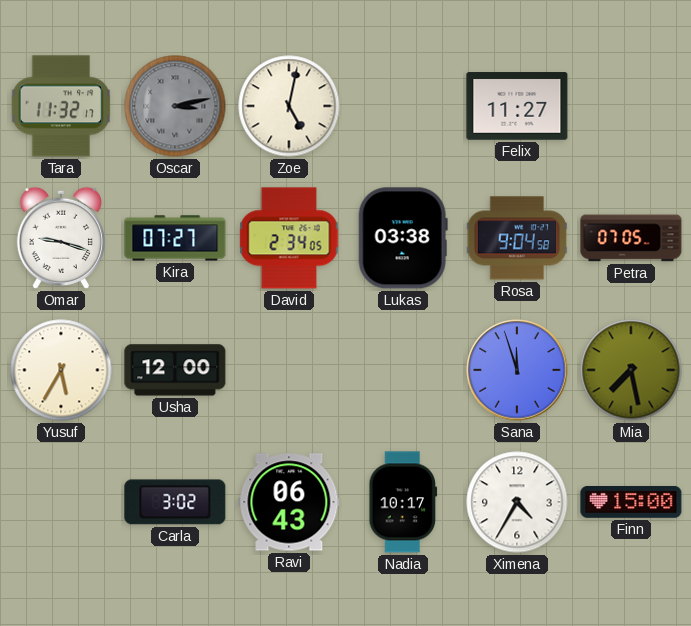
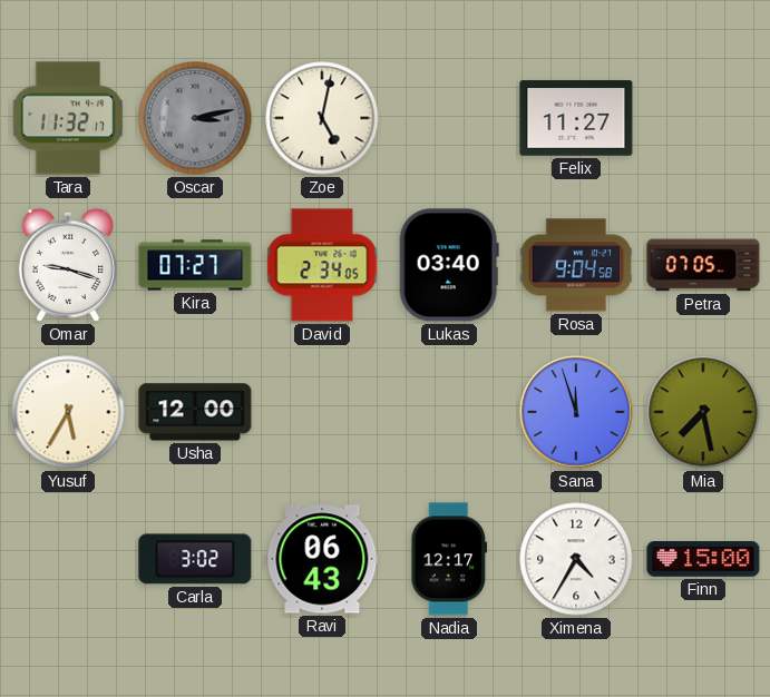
Lukas: 03:38 -> 03:40
Nadia: 10:17 -> 12:17
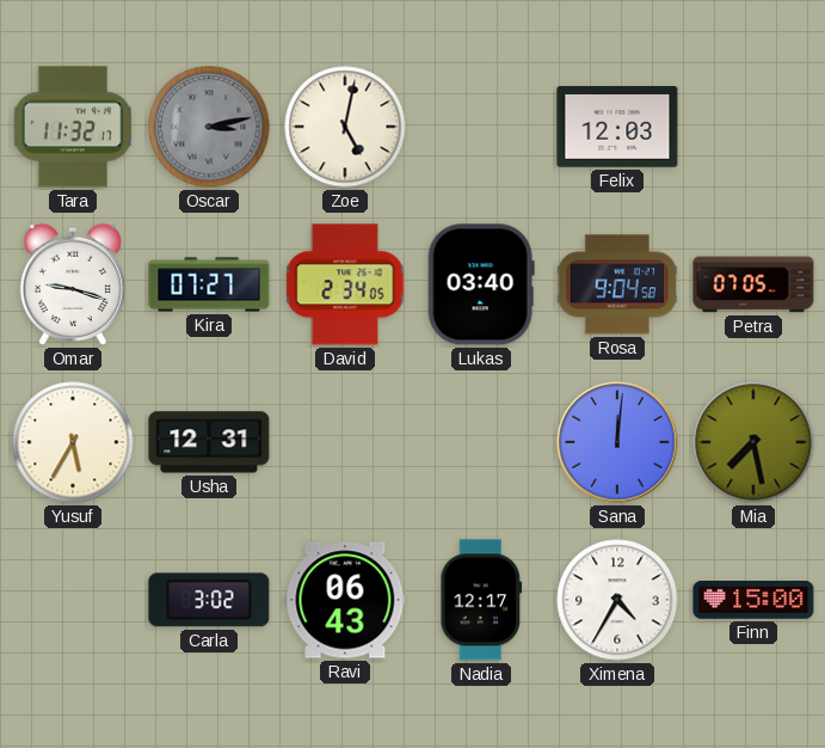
Felix: 11:27 -> 12:03
Usha: 12:00 -> 12:31
Sana: 11:57 -> 12:01
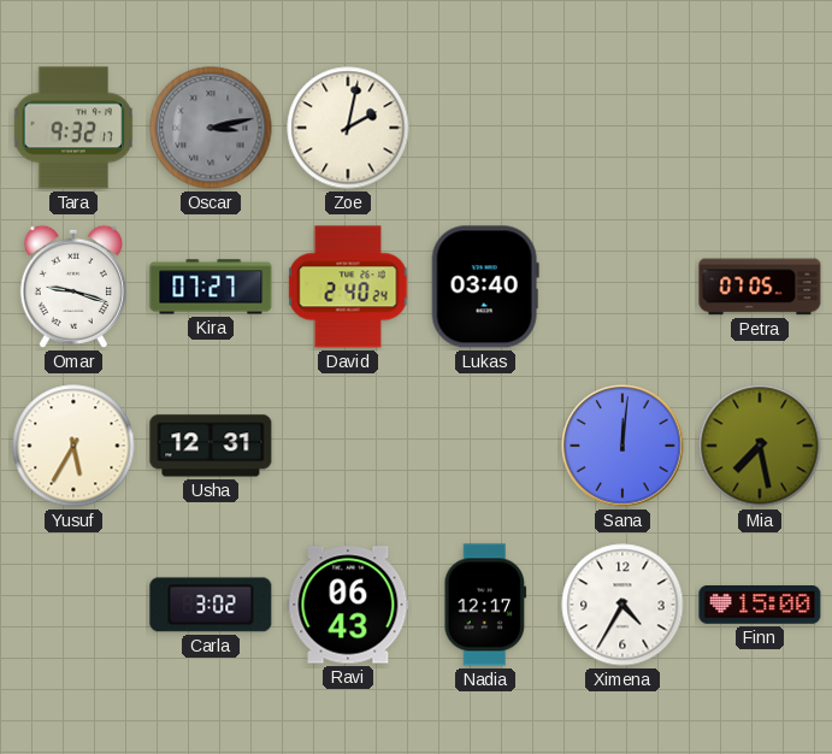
Tara: 11:32 -> 9:32
Zoe: 5:02 -> 2:02
Felix: 12:03 -> none
David: 2:34 -> 2:40
Rosa: 9:04 -> none
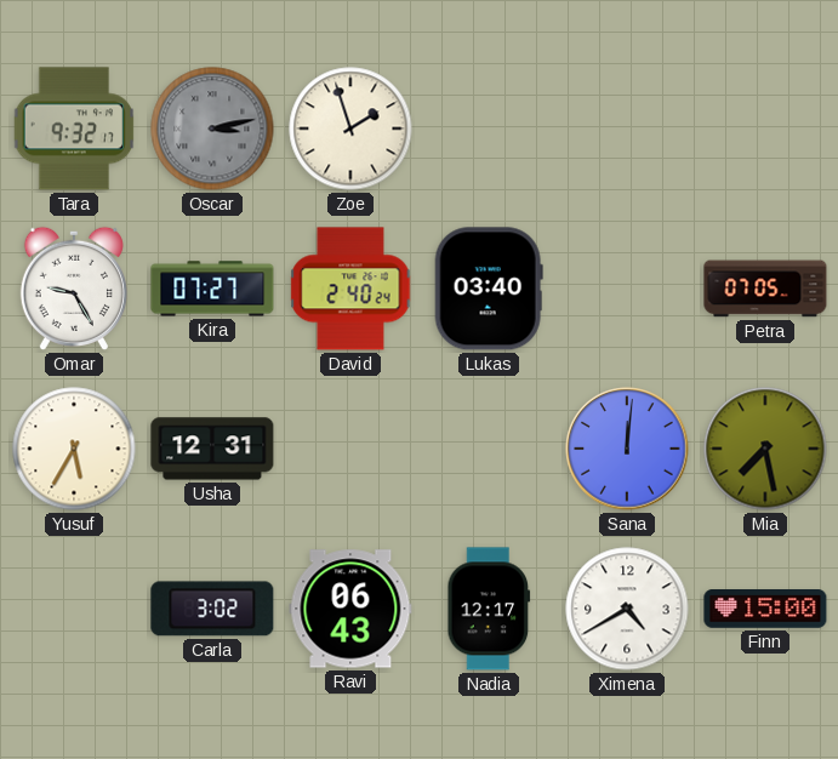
Zoe: 2:02 -> 1:57
Omar: 9:18 -> 9:25
Ximena: 4:35 -> 4:40
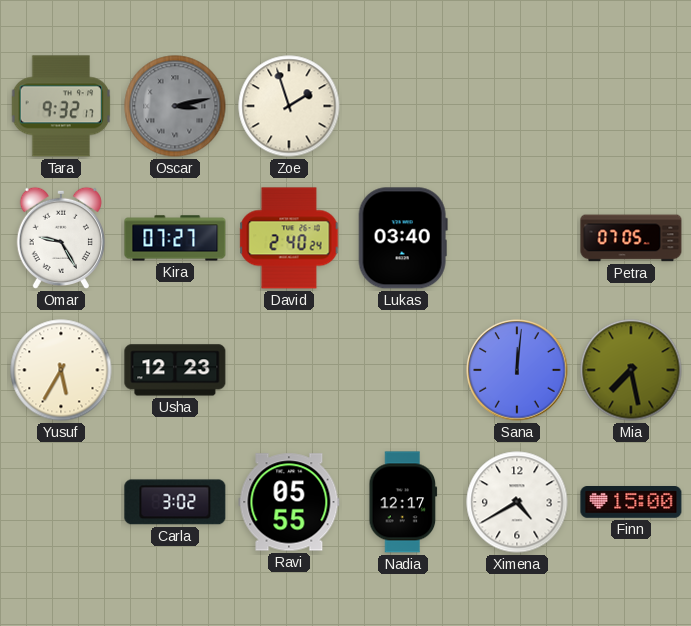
Usha: 12:31 -> 12:23
Ravi: 06:43 -> 05:55
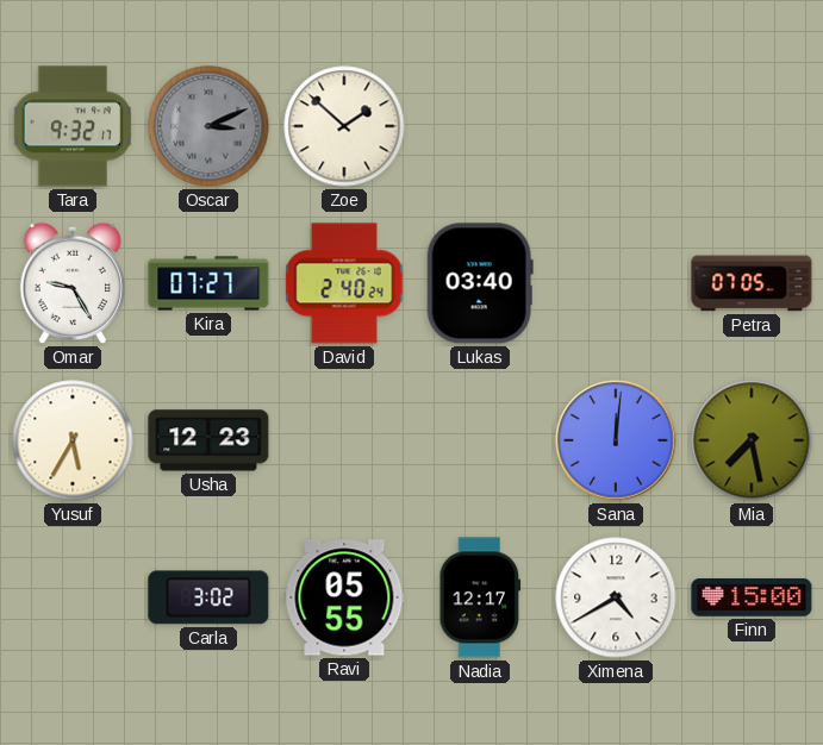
Oscar: 3:13 -> 3:11
Zoe: 1:57 -> 1:52
